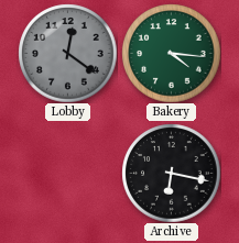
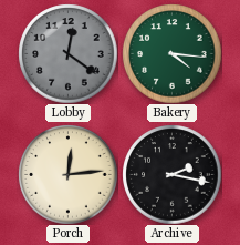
Porch: none -> 12:14
Archive: 6:17 -> 2:17
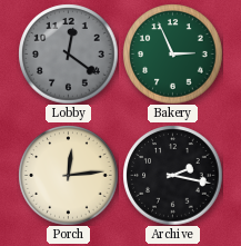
Bakery: 4:16 -> 2:56
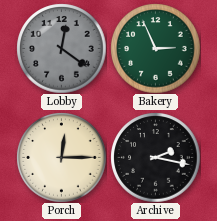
Porch: 12:14 -> 12:15
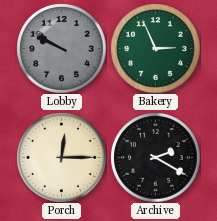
Lobby: 12:21 -> 9:50
Archive: 2:17 -> 2:20
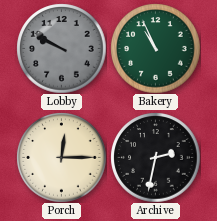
Bakery: 2:56 -> 10:56
Archive: 2:20 -> 2:32
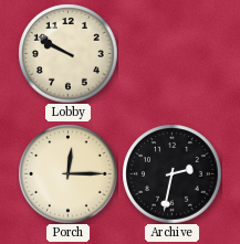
Lobby dial: grey -> cream
Bakery: 10:56 -> none
